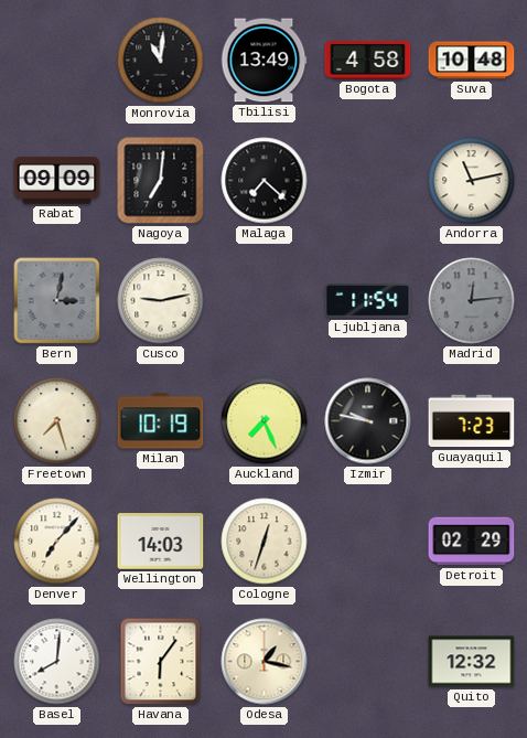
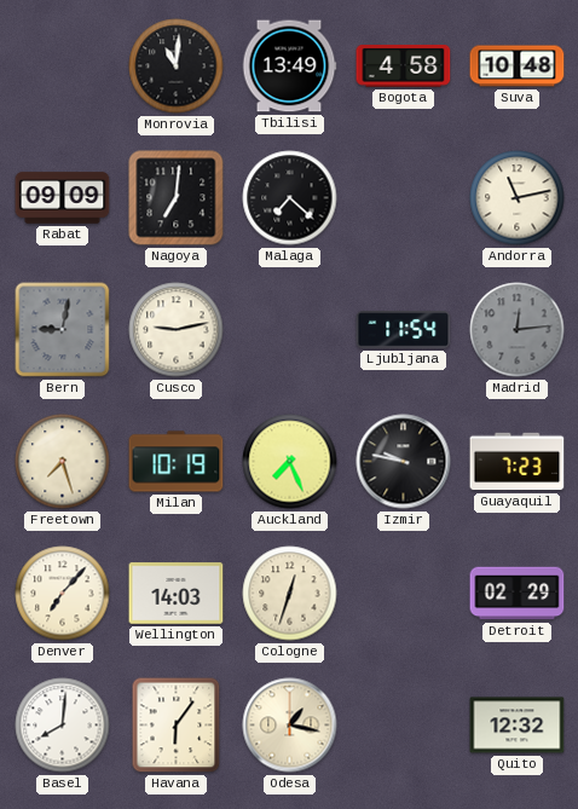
Bern: 3:02 -> 9:02
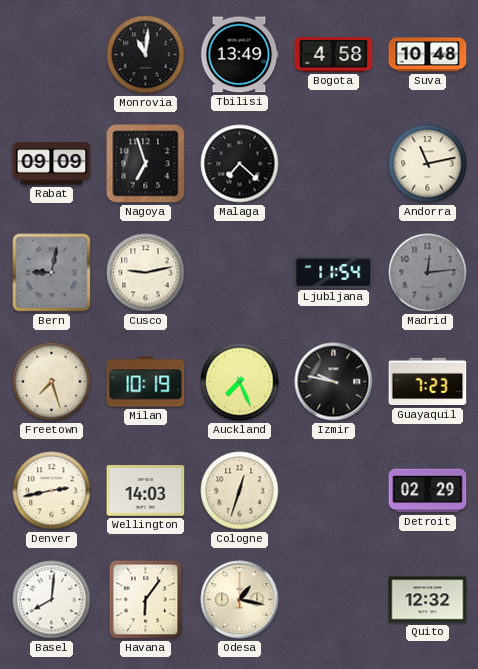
Nagoya: 7:01 -> 6:57
Denver: 7:07 -> 2:43
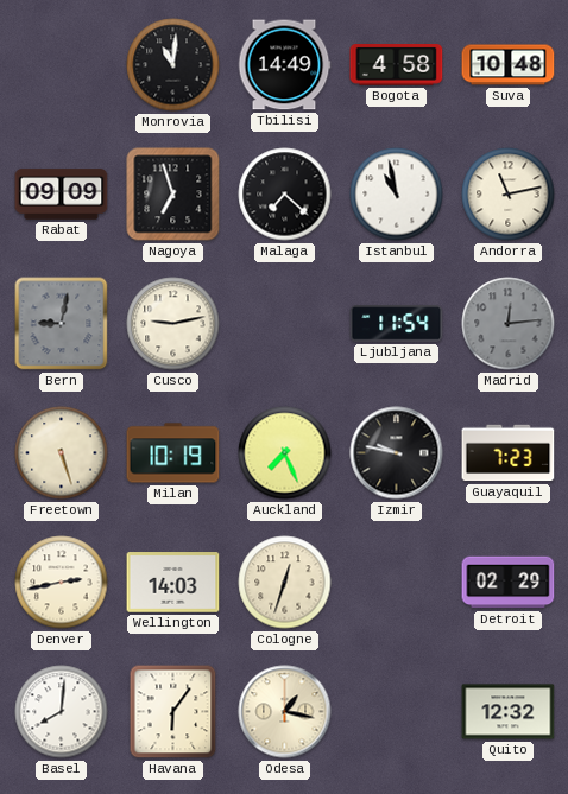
Tbilisi: 13:49 -> 14:49
Istanbul: none -> 10:58
Freetown: 7:27 -> 5:27
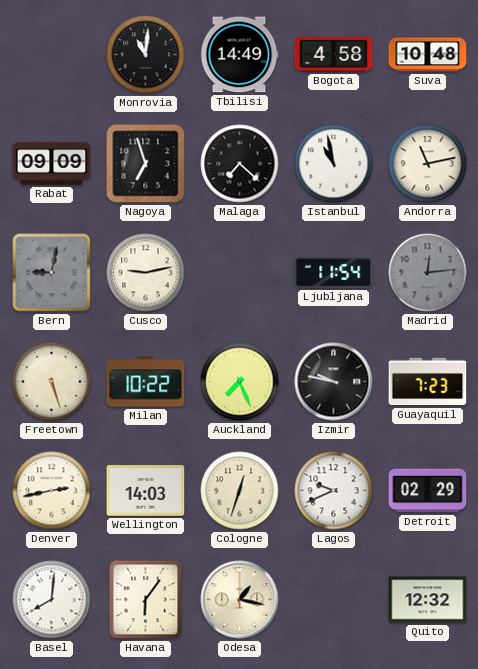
Milan: 10:19 -> 10:22
Lagos: none -> 9:41
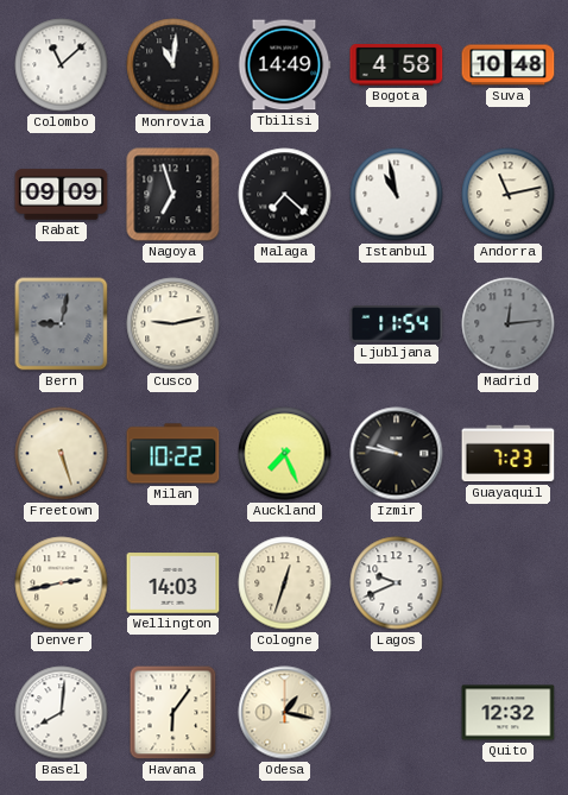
Colombo: none -> 11:08
Detroit: 02:29 -> none
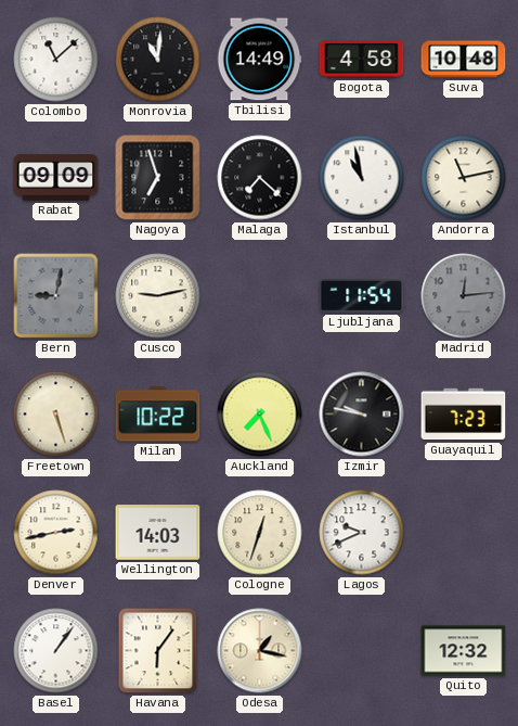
Basel: 8:01 -> 1:06
